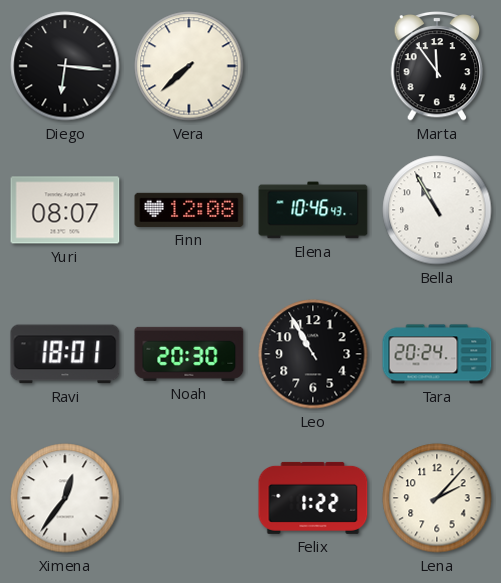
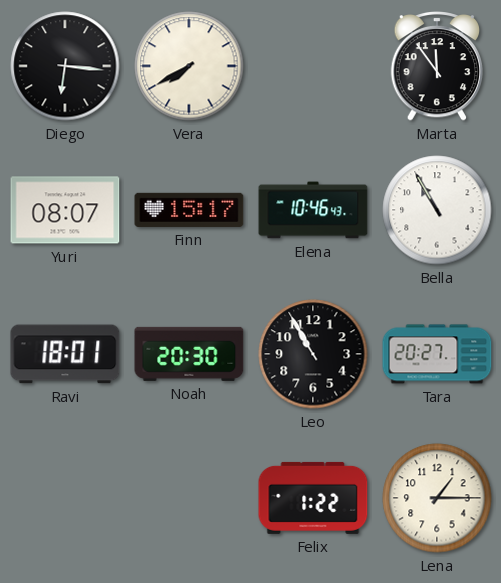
Vera: 7:38 -> 7:40
Finn: 12:08 -> 15:17
Tara: 20:24 -> 20:27
Ximena: 12:36 -> none
Lena: 2:07 -> 1:15
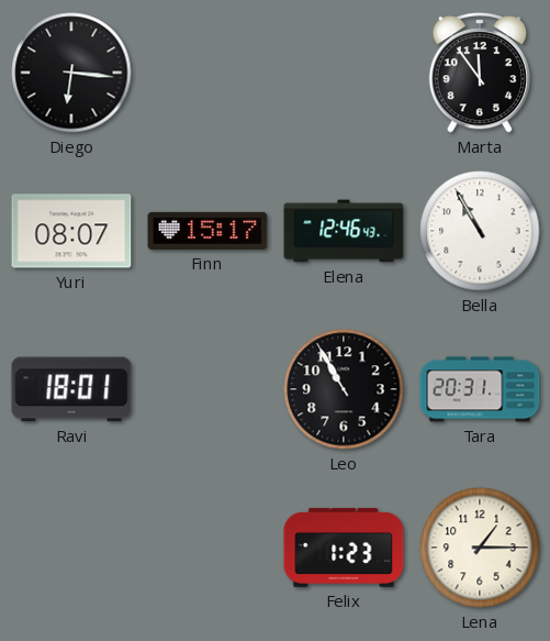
Vera: 7:40 -> none
Elena: 10:46 -> 12:46
Noah: 20:30 -> none
Tara: 20:27 -> 20:31
Felix: 1:22 -> 1:23
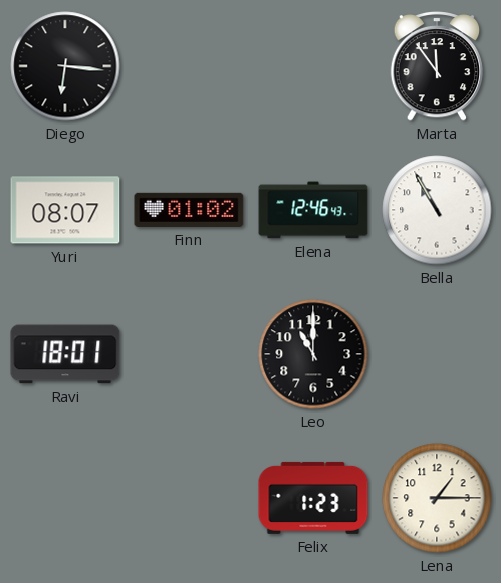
Finn: 15:17 -> 01:02
Leo: 10:55 -> 11:00
Tara: 20:31 -> none
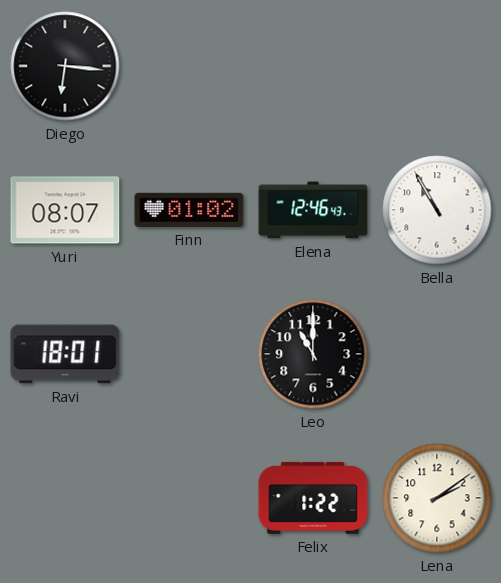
Marta: 11:54 -> none
Felix: 1:23 -> 1:22
Lena: 1:15 -> 2:09
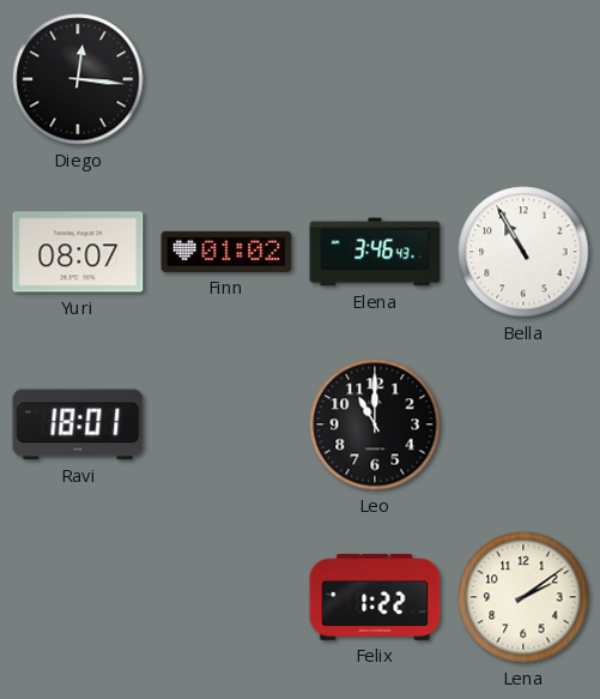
Diego: 6:16 -> 12:16
Elena: 12:46 -> 3:46
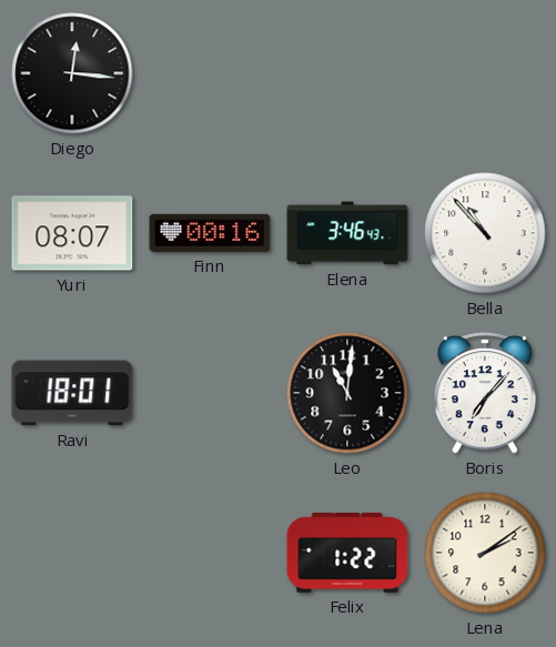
Finn: 01:02 -> 00:16
Bella: 10:55 -> 10:53
Leo: 11:00 -> 11:01
Boris: none -> 7:07
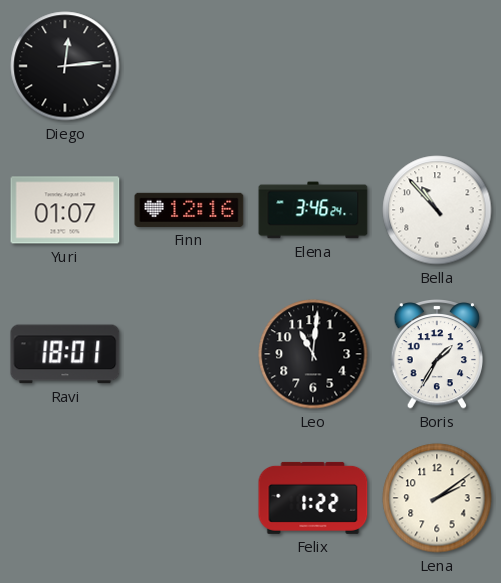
Diego: 12:16 -> 12:14
Yuri: 08:07 -> 01:07
Finn: 00:16 -> 12:16
Elena: 3:46:43 -> 3:46:24
Boris: 7:07 -> 1:35
